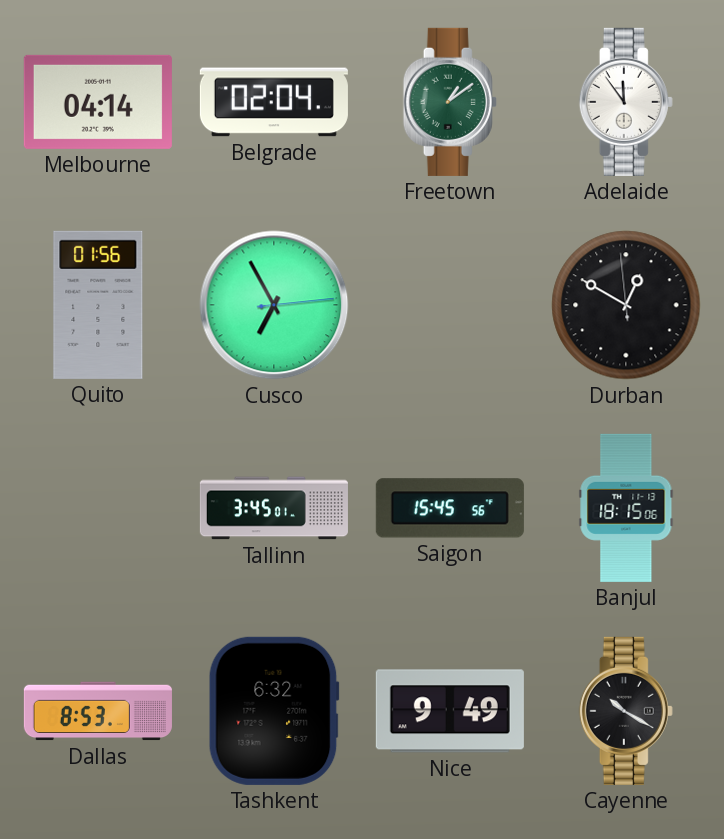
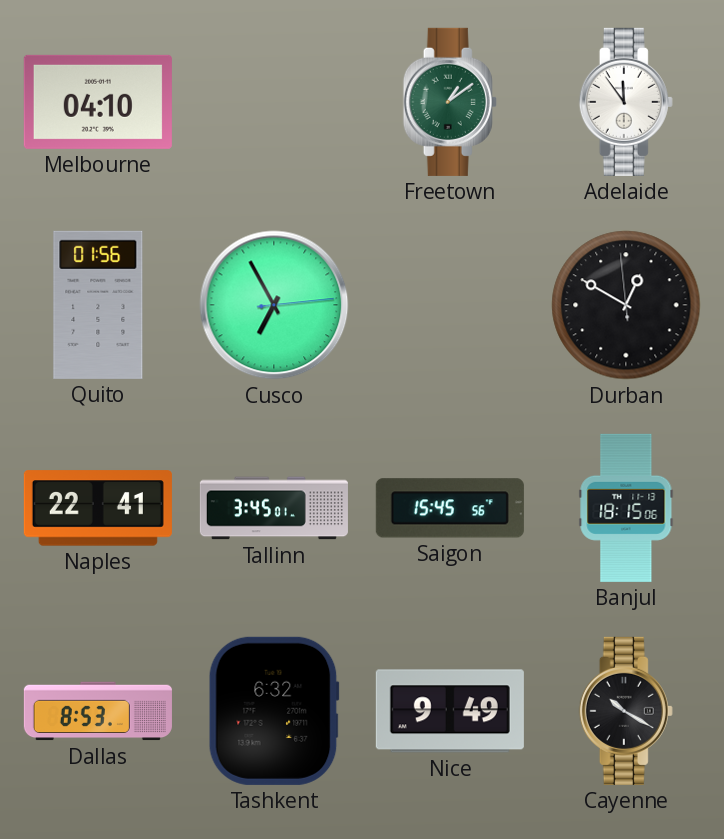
Melbourne: 04:14 -> 04:10
Belgrade: 02:04 -> none
Naples: none -> 22:41
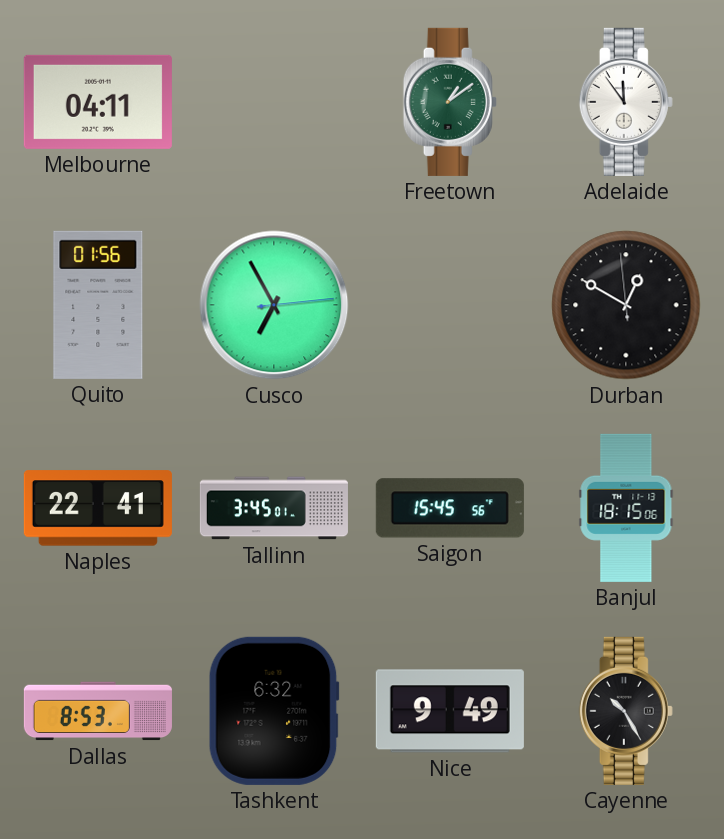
Melbourne: 04:10 -> 04:11
Cayenne: 10:20 -> 10:25
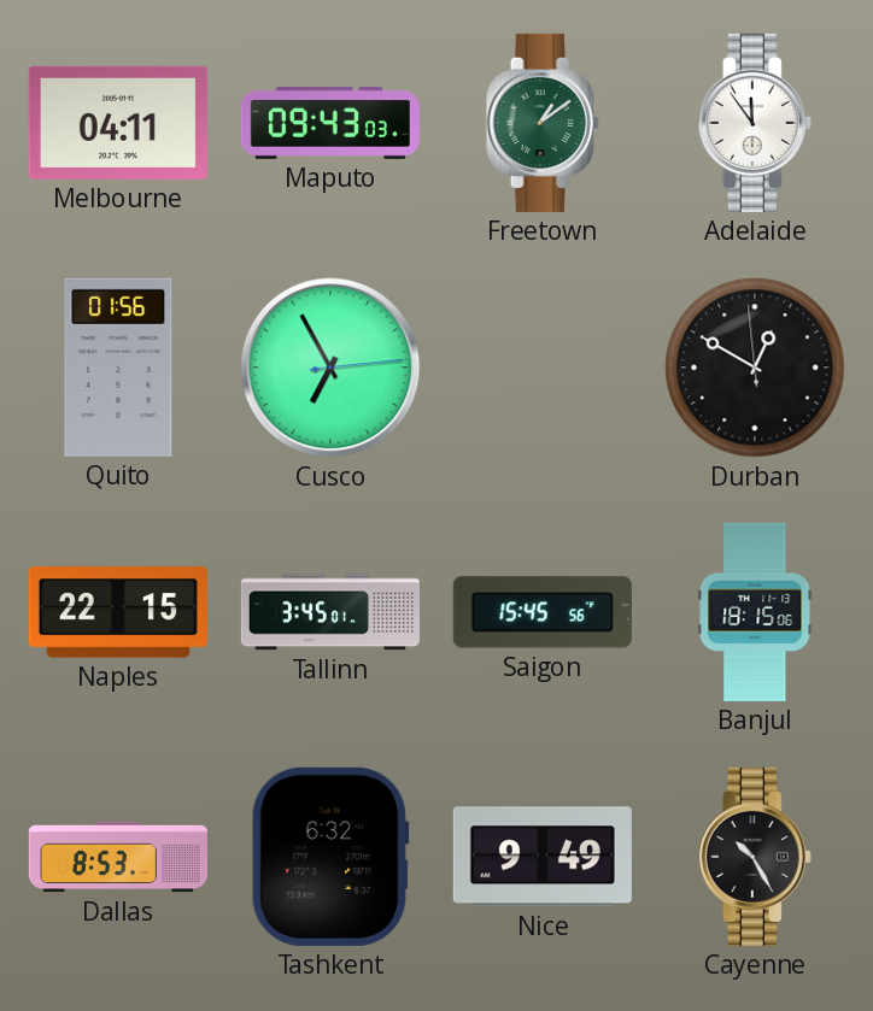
Maputo: none -> 09:43
Naples: 22:41 -> 22:15
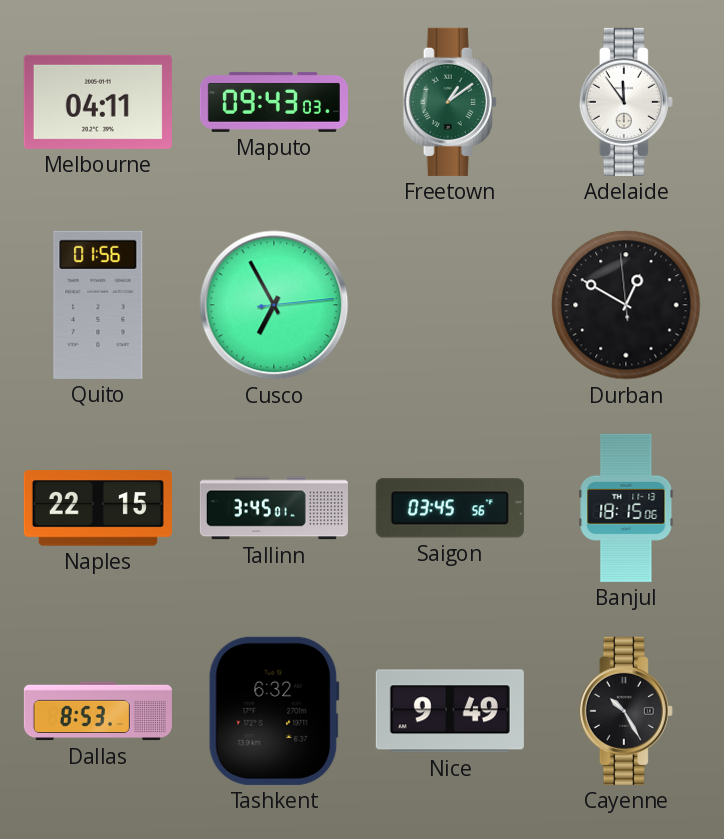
Saigon: 15:45 -> 03:45
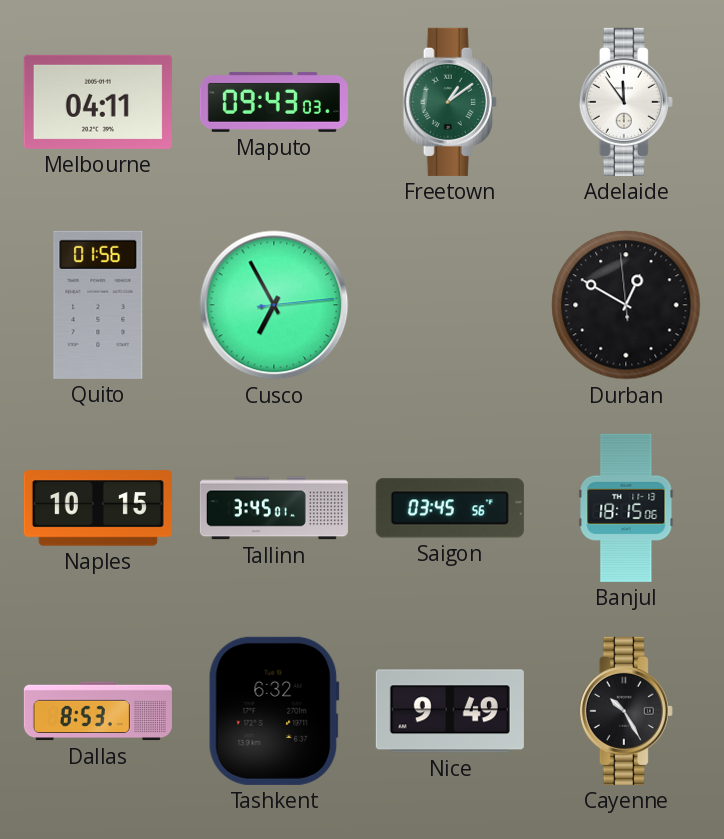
Naples: 22:15 -> 10:15
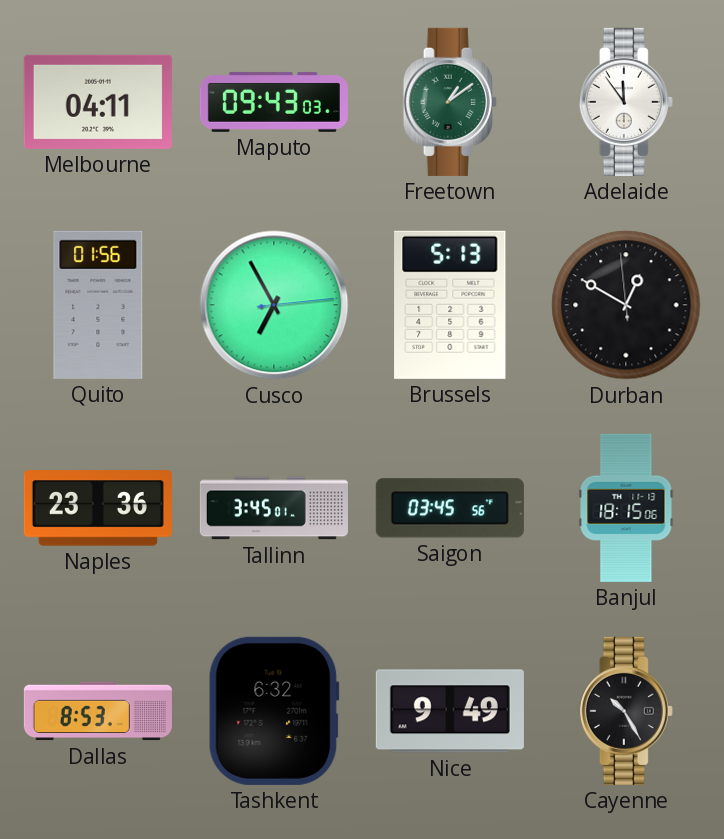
Brussels: none -> 5:13
Naples: 10:15 -> 23:36
